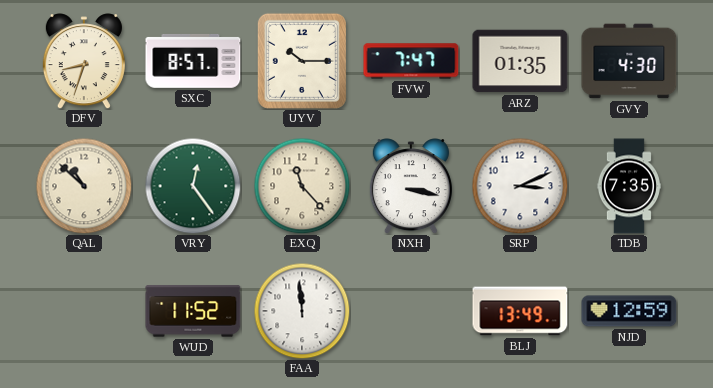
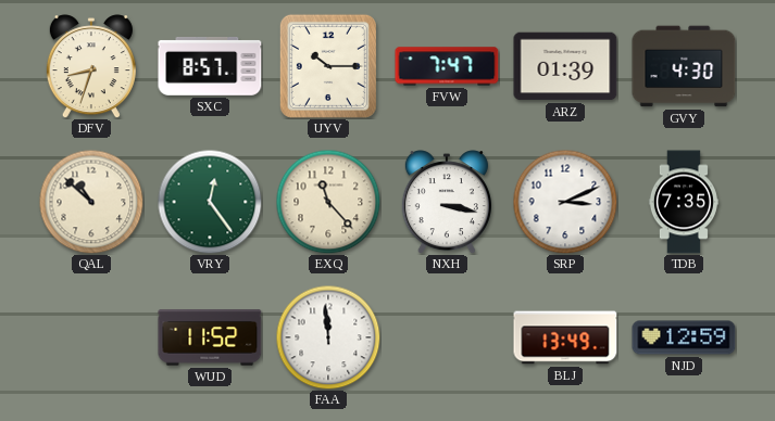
ARZ: 01:35 -> 01:39
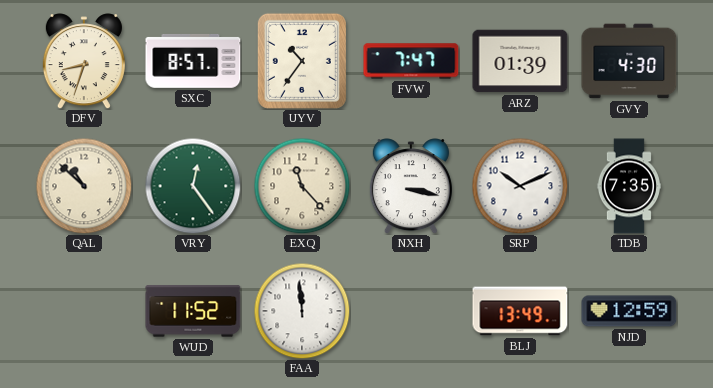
UYV: 10:15 -> 10:36
SRP: 3:11 -> 10:11
